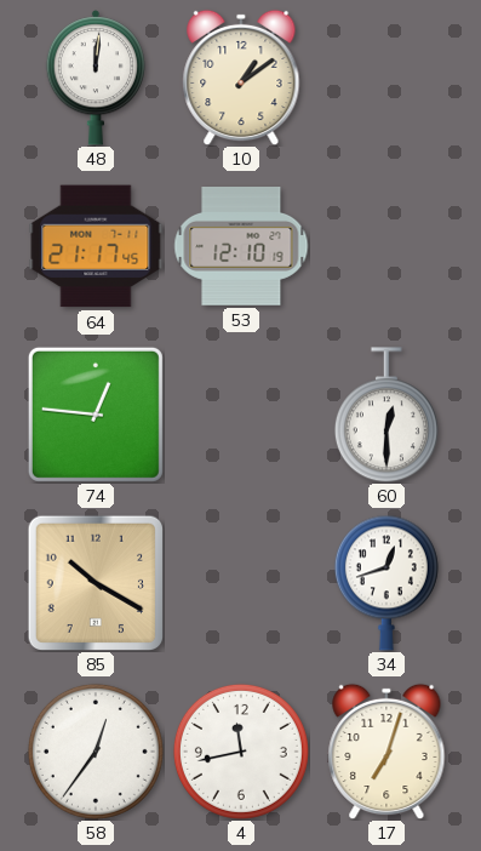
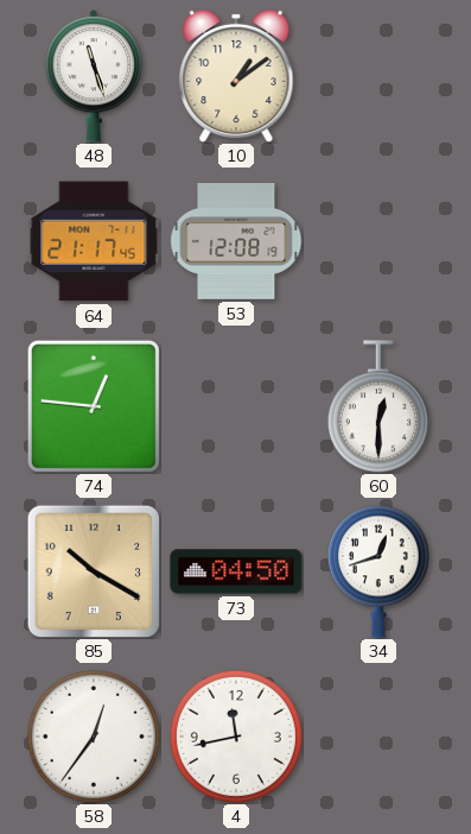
48: 12:01 -> 11:27
53: 12:10 -> 12:08
73: none -> 04:50
17: 7:03 -> none
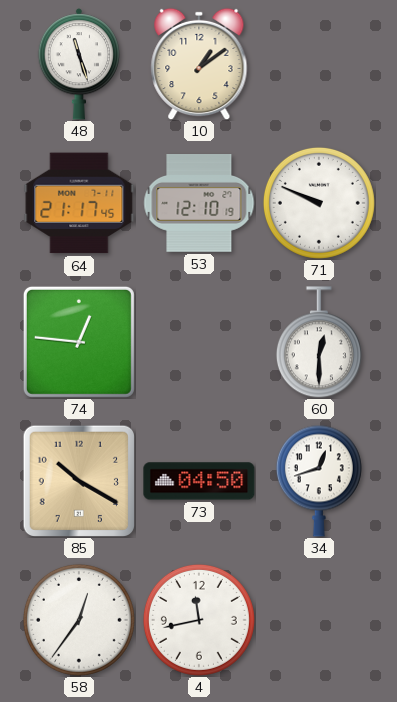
53: 12:08 -> 12:10
71: none -> 9:49
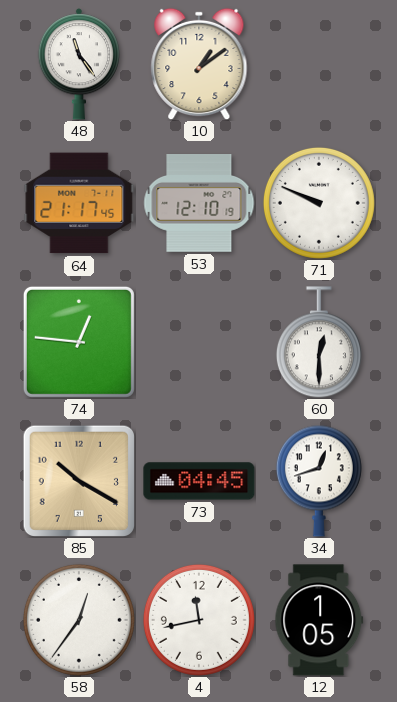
48: 11:27 -> 11:24
73: 04:50 -> 04:45
12: none -> 1:05
